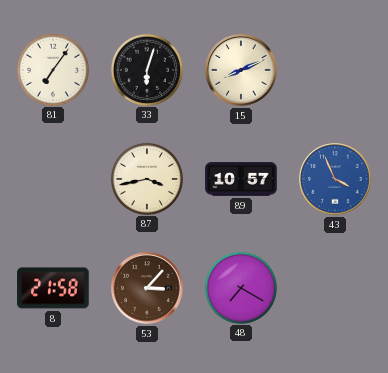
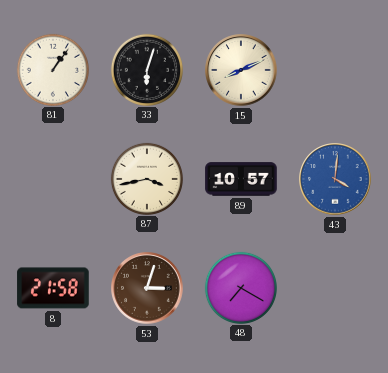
81: 7:06 -> 1:06
43: 3:56 -> 4:01
53: 3:07 -> 3:03
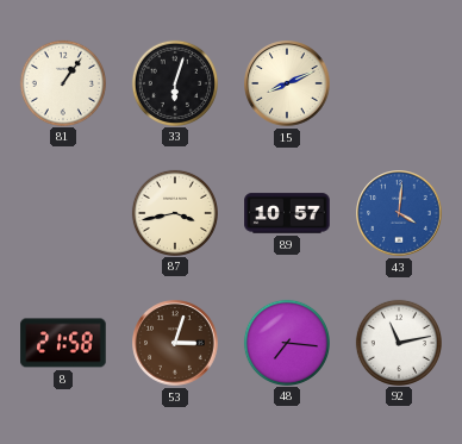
48: 7:20 -> 7:16
92: none -> 11:13
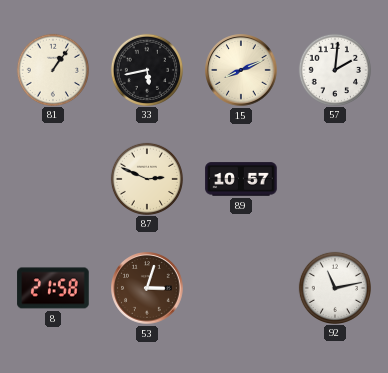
33: 6:03 -> 5:43
57: none -> 2:01
87: 3:43 -> 2:49
43: 4:01 -> none
48: 7:16 -> none
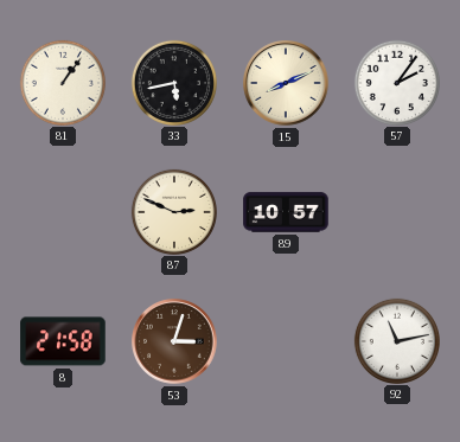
57: 2:01 -> 2:06
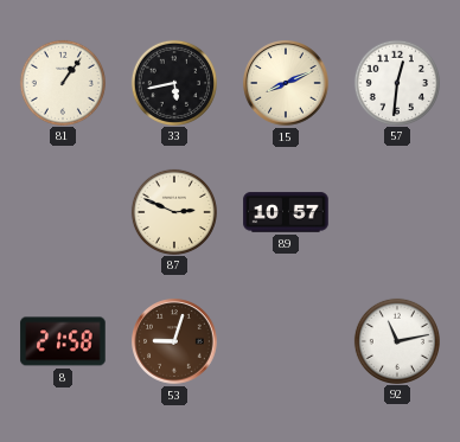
57: 2:06 -> 12:31
53: 3:03 -> 9:03
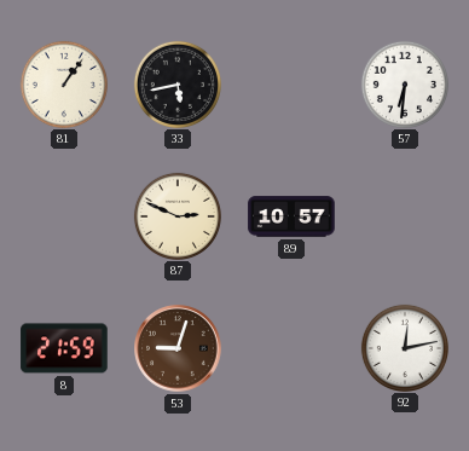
15: 8:11 -> none
57: 12:31 -> 6:31
8: 21:58 -> 21:59
92: 11:13 -> 12:13
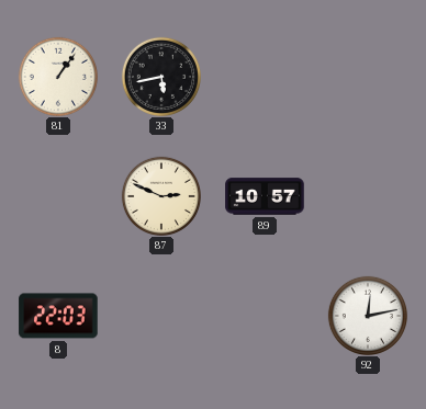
57: 6:31 -> none
8: 21:59 -> 22:03
53: 9:03 -> none
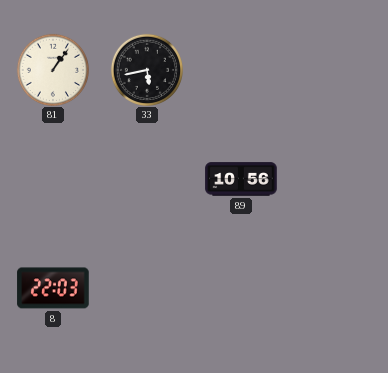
87: 2:49 -> none
89: 10:57 -> 10:56
92: 12:13 -> none
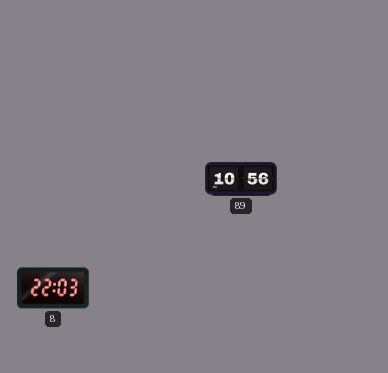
81: 1:06 -> none
33: 5:43 -> none
